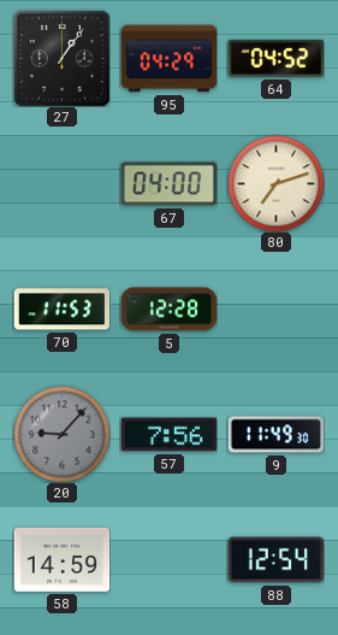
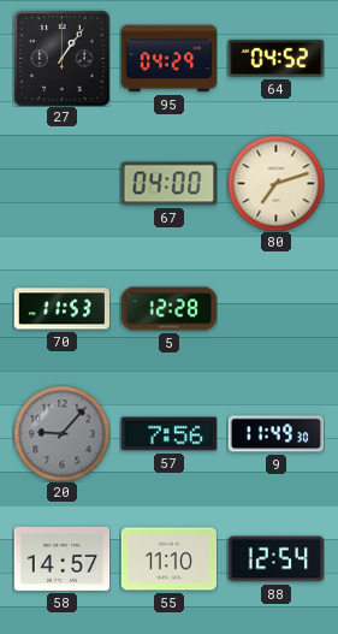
58: 14:59 -> 14:57
55: none -> 11:10
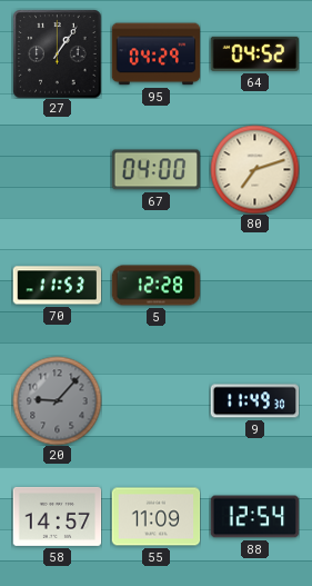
57: 7:56 -> none
55: 11:10 -> 11:09
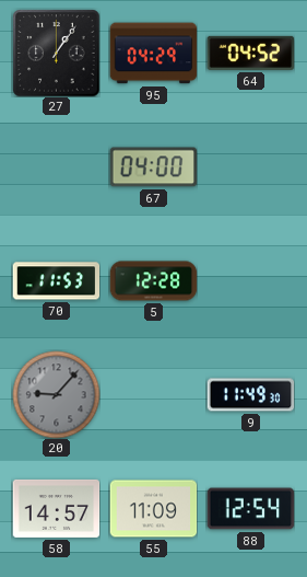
80: 7:12 -> none
